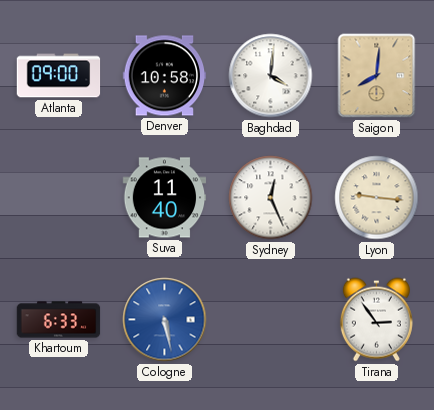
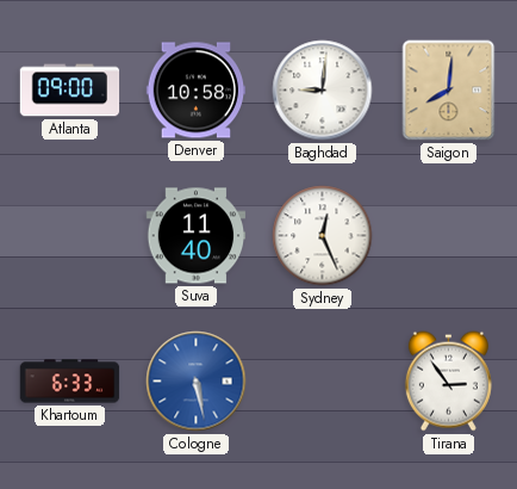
Baghdad: 4:01 -> 9:01
Lyon: 9:16 -> none
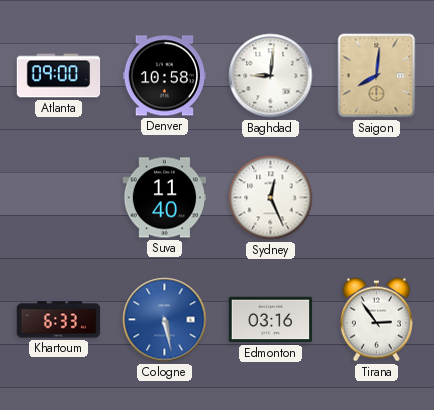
Edmonton: none -> 03:16
